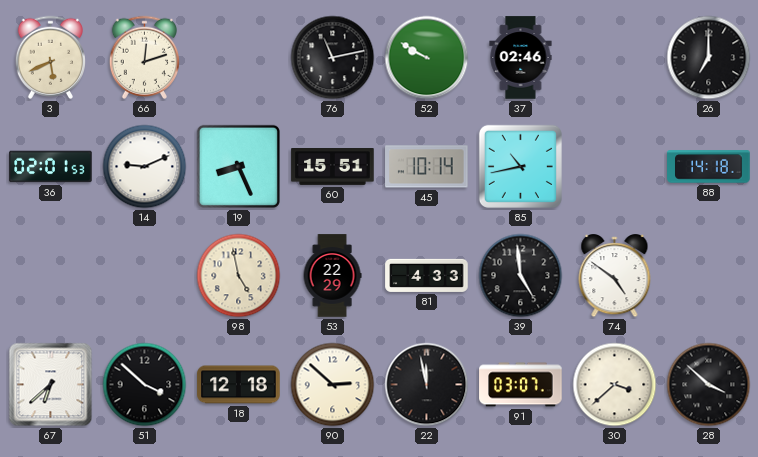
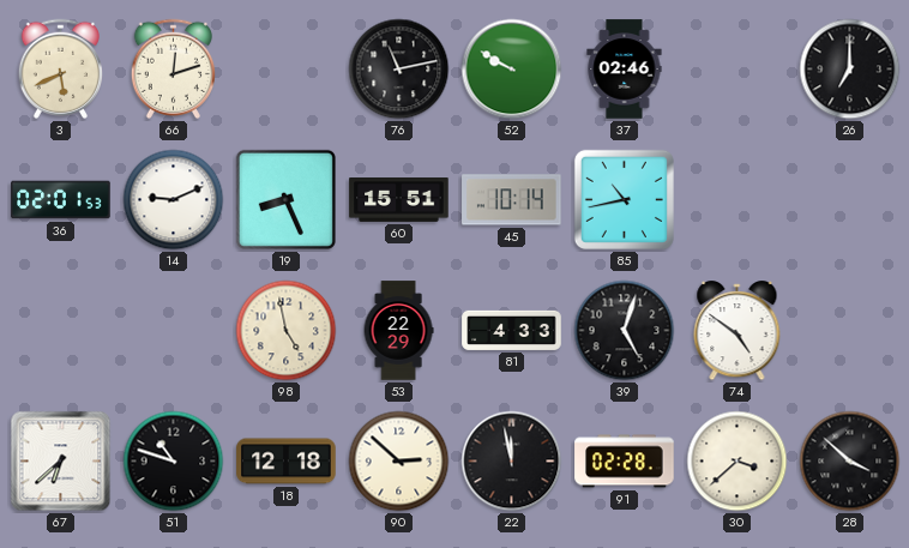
88: 14:18 -> none
39: 4:59 -> 5:03
51: 3:52 -> 10:48
91: 03:07 -> 02:28
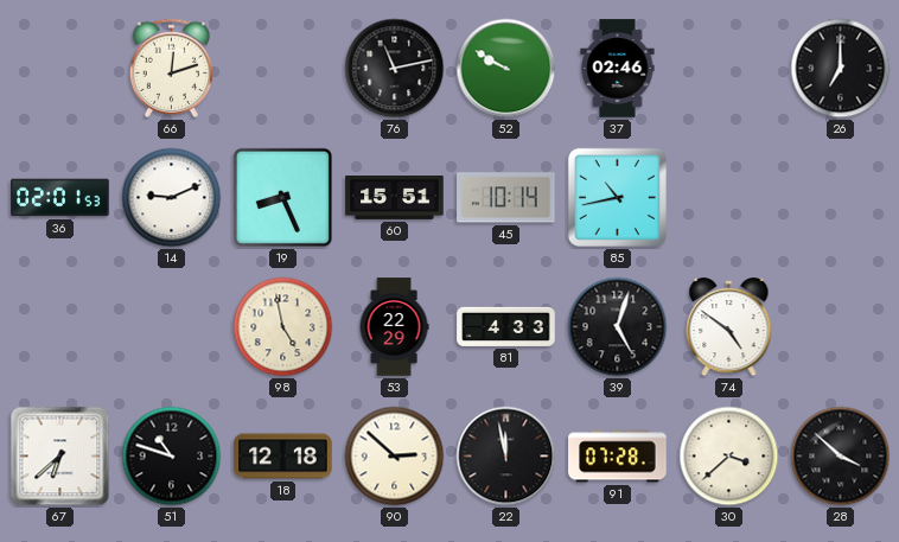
3: 5:41 -> none
91: 02:28 -> 07:28
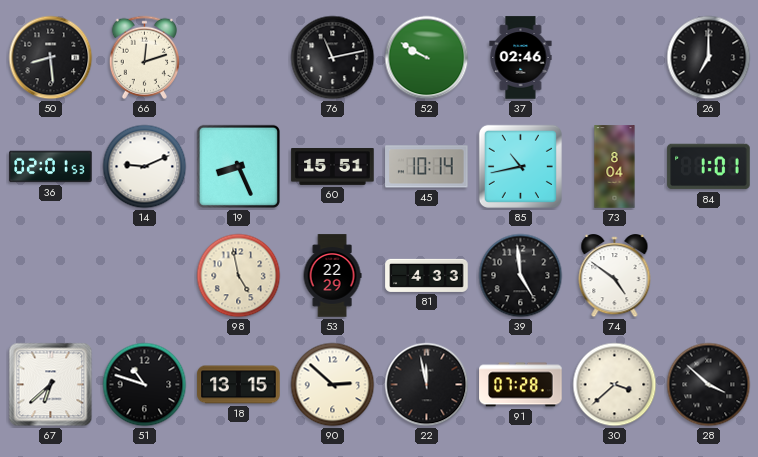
50: none -> 8:29
73: none -> 8:04
84: none -> 1:01
39: 5:03 -> 4:59
18: 12:18 -> 13:15
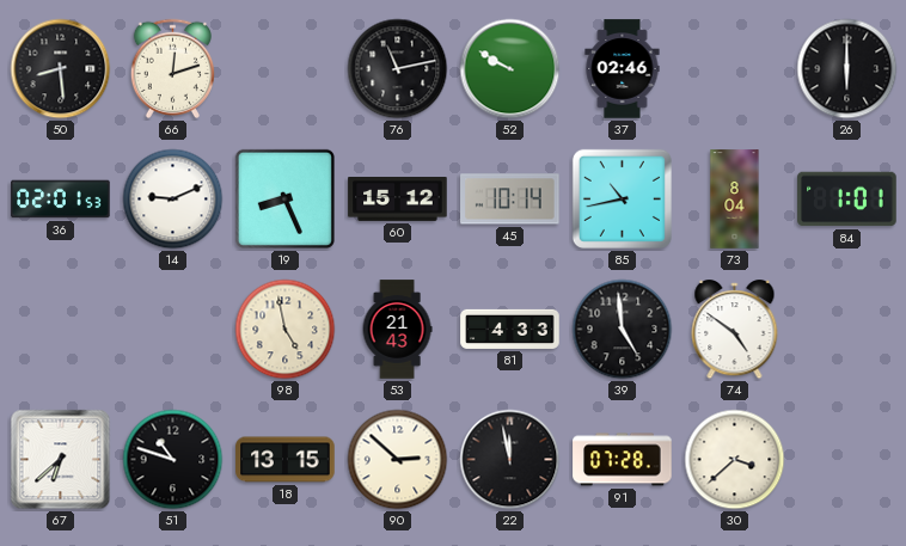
26: 7:00 -> 6:00
60: 15:51 -> 15:12
53: 22:29 -> 21:43
28: 3:52 -> none
